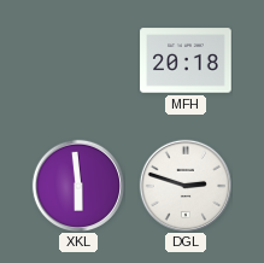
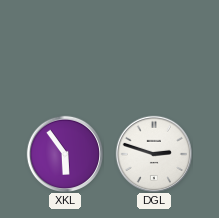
MFH: 20:18 -> none
XKL: 5:59 -> 5:54
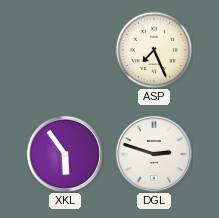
ASP: none -> 7:26
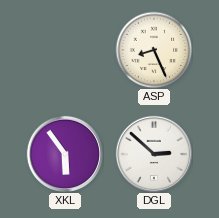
ASP: 7:26 -> 8:26
DGL: 2:48 -> 2:52
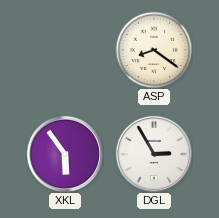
ASP: 8:26 -> 8:21
DGL: 2:52 -> 2:55
